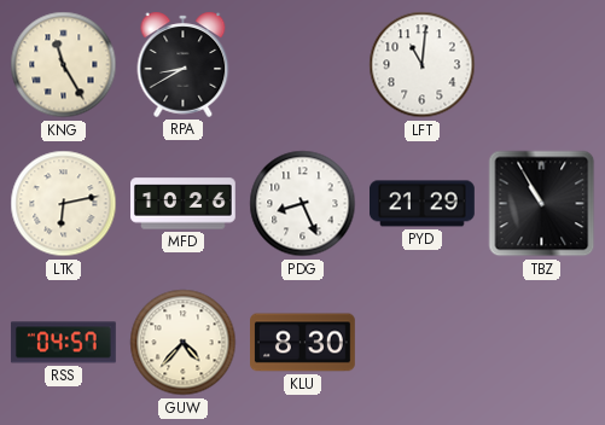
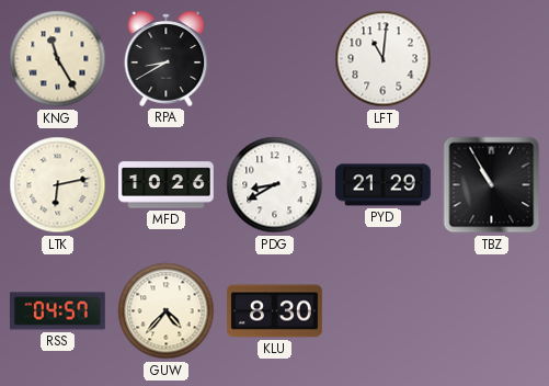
PDG: 8:26 -> 8:40
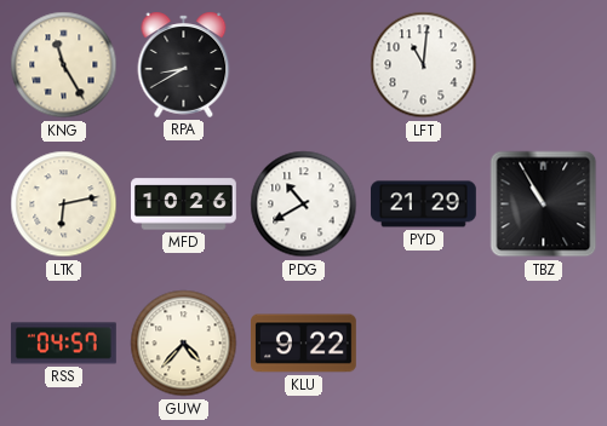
PDG: 8:40 -> 10:40
KLU: 8:30 -> 9:22
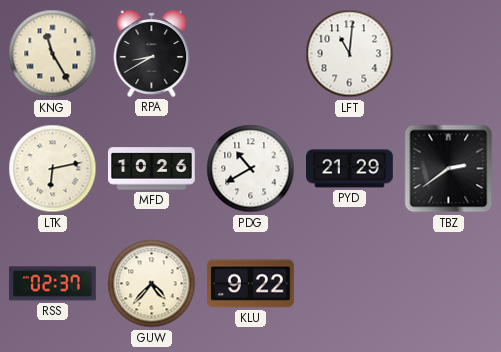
TBZ: 10:55 -> 2:39
RSS: 04:57 -> 02:37
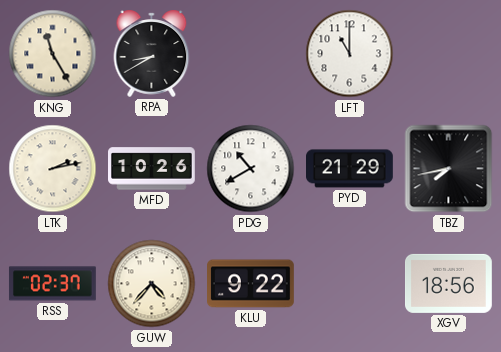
LFT: 11:01 -> 11:00
LTK: 6:13 -> 2:13
TBZ: 2:39 -> 7:43
XGV: none -> 18:56
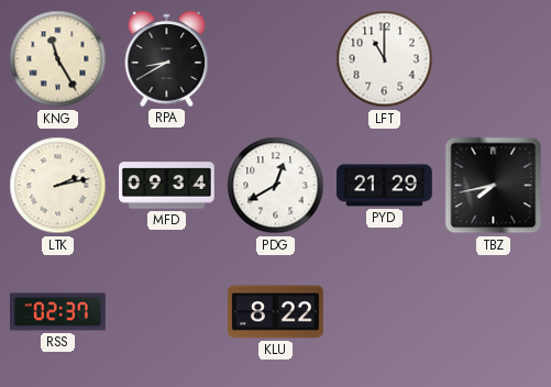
MFD: 10:26 -> 09:34
PDG: 10:40 -> 12:40
GUW: 4:37 -> none
KLU: 9:22 -> 8:22
XGV: 18:56 -> none
